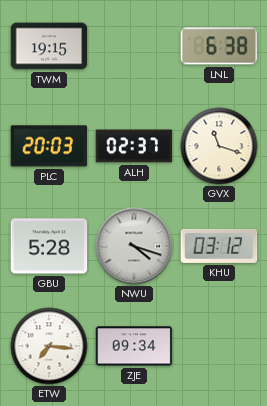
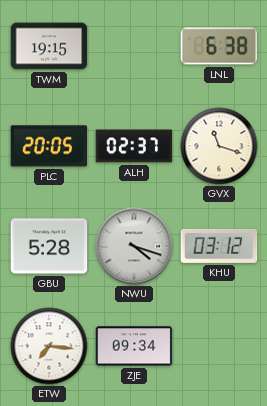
PLC: 20:03 -> 20:05
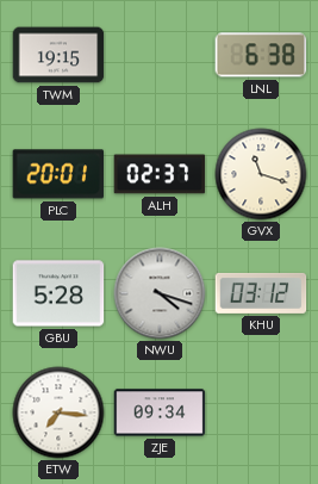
PLC: 20:05 -> 20:01
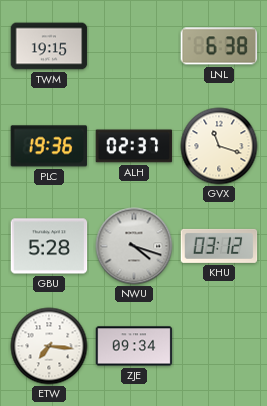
PLC: 20:01 -> 19:36
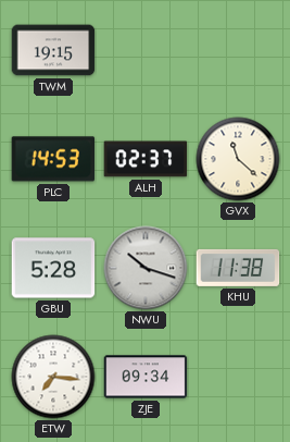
LNL: 6:38 -> none
PLC: 19:36 -> 14:53
GVX: 11:18 -> 11:22
NWU: 4:18 -> 10:18
KHU: 03:12 -> 11:38
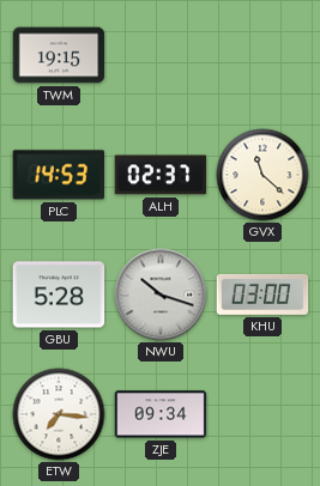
KHU: 11:38 -> 03:00
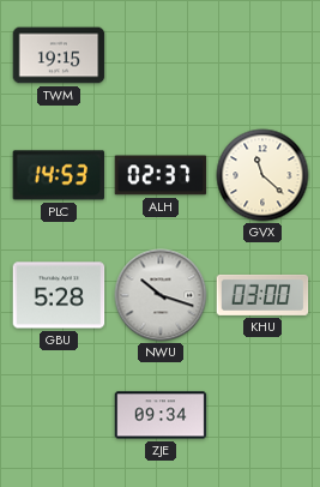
ETW: 7:16 -> none
